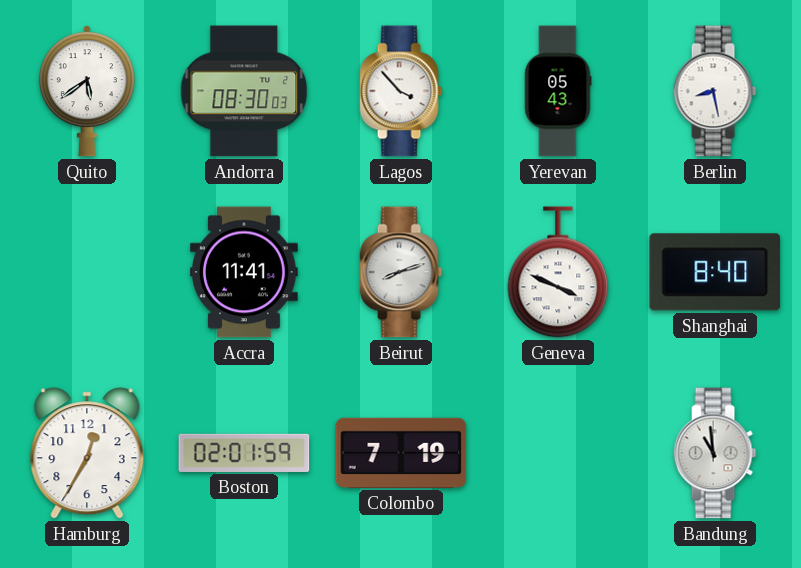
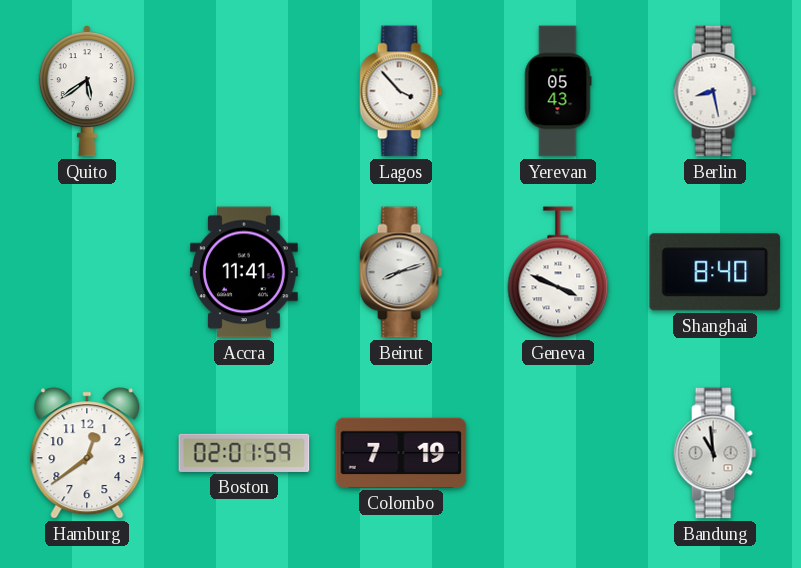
Andorra: 08:30 -> none
Hamburg: 12:35 -> 12:39
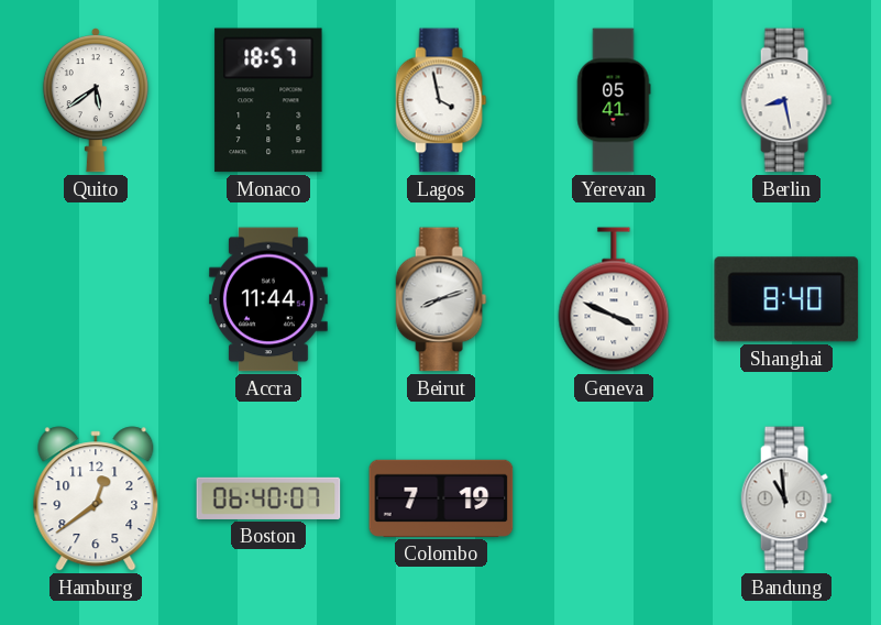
Monaco: none -> 18:57
Lagos: 3:53 -> 3:58
Yerevan: 05:43 -> 05:41
Accra: 11:41 -> 11:44
Boston: 02:01 -> 06:40
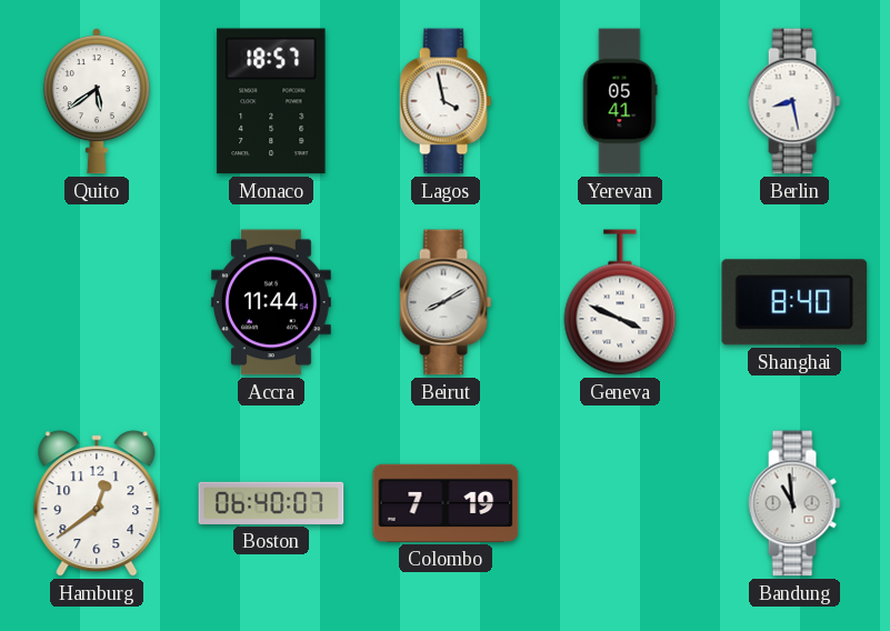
Beirut: 8:12 -> 8:10
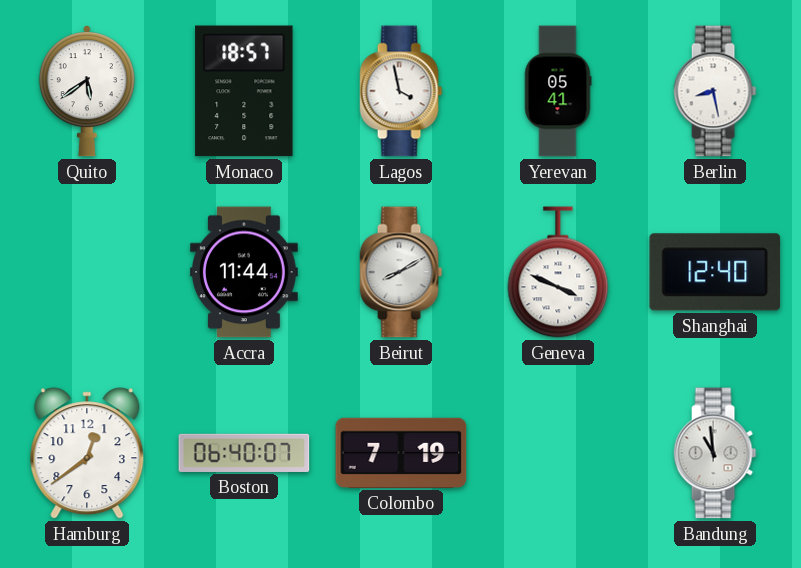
Shanghai: 8:40 -> 12:40
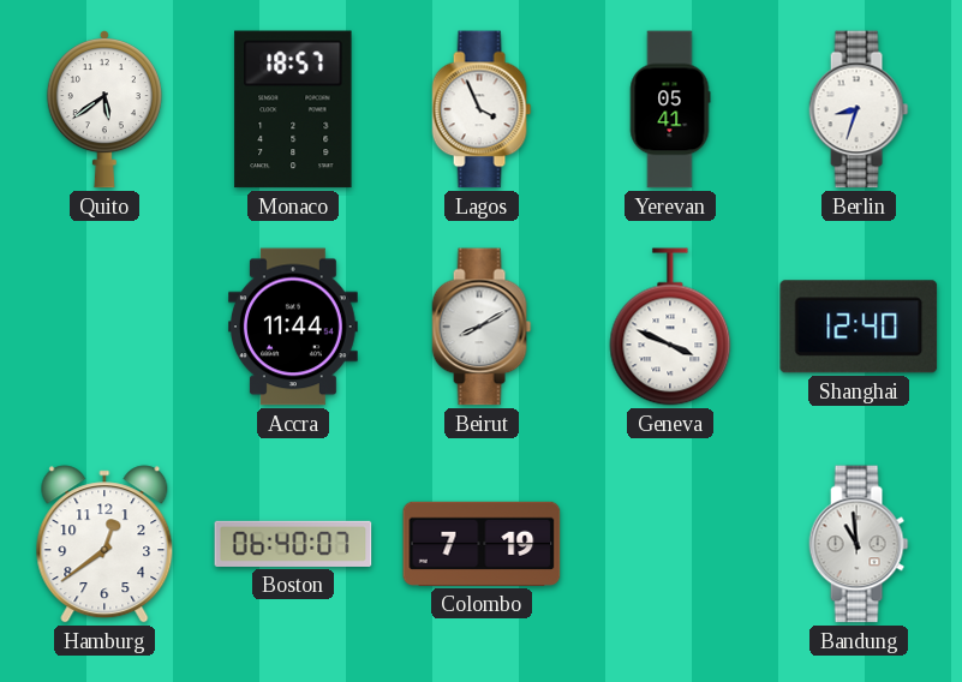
Lagos: 3:58 -> 3:56
Berlin: 8:28 -> 8:33
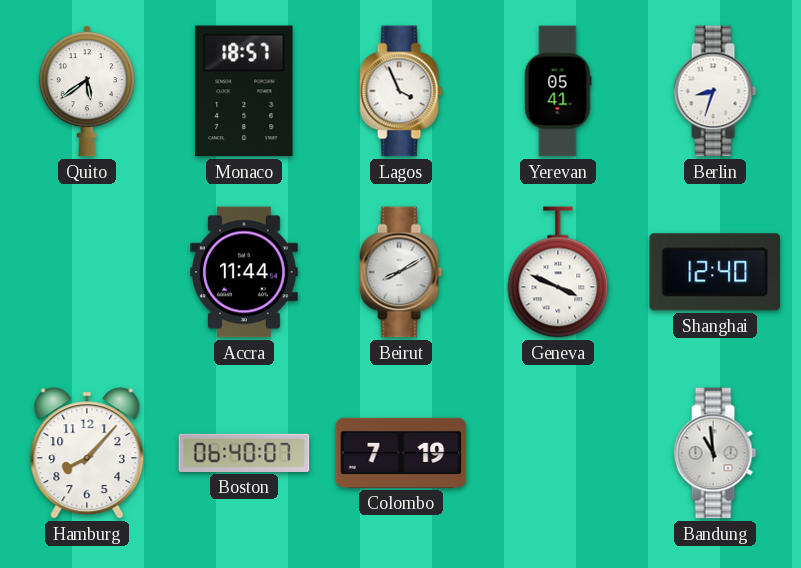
Hamburg: 12:39 -> 8:07
